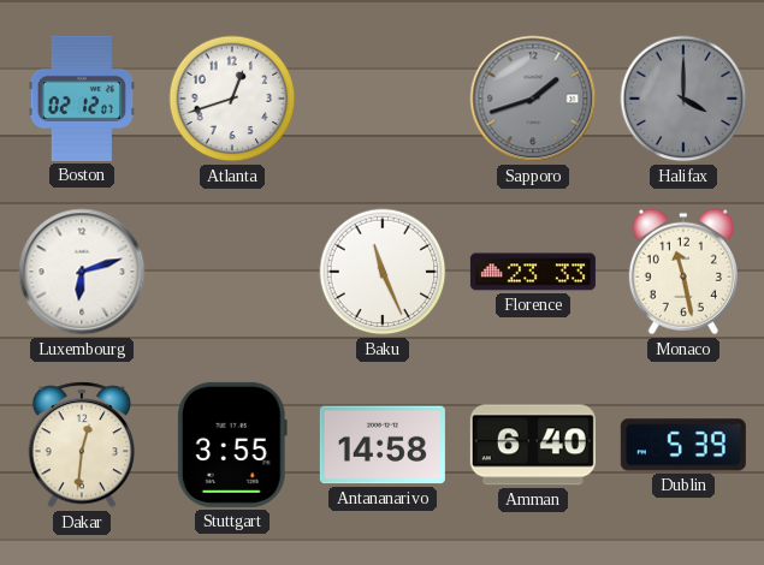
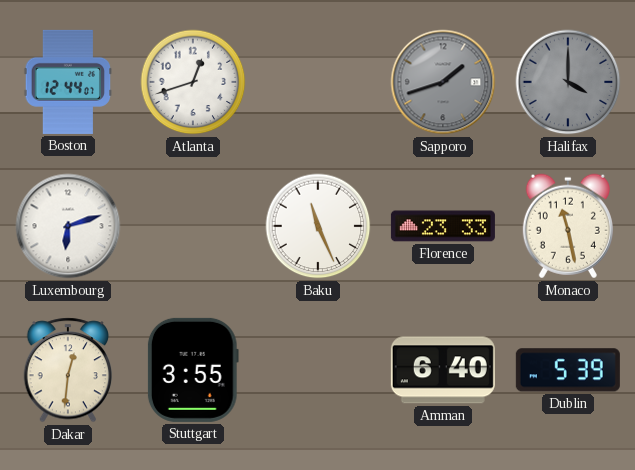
Boston: 02:12 -> 12:44
Antananarivo: 14:58 -> none
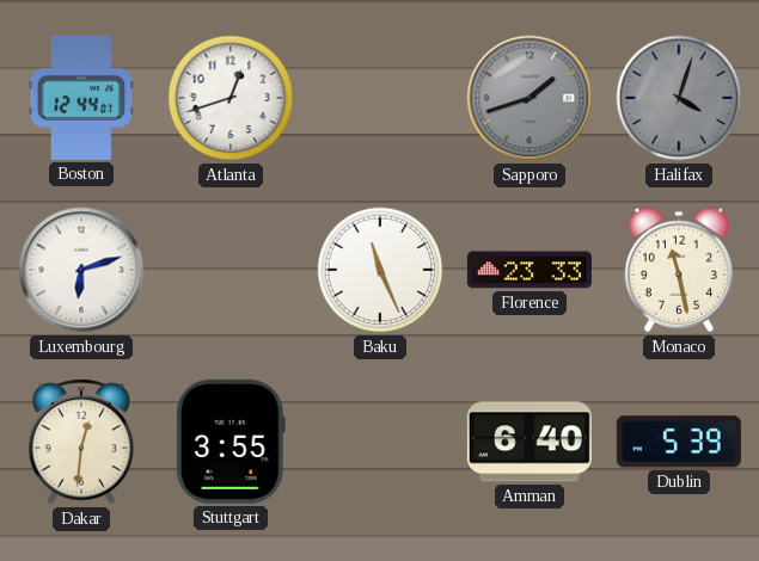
Halifax: 4:00 -> 4:03
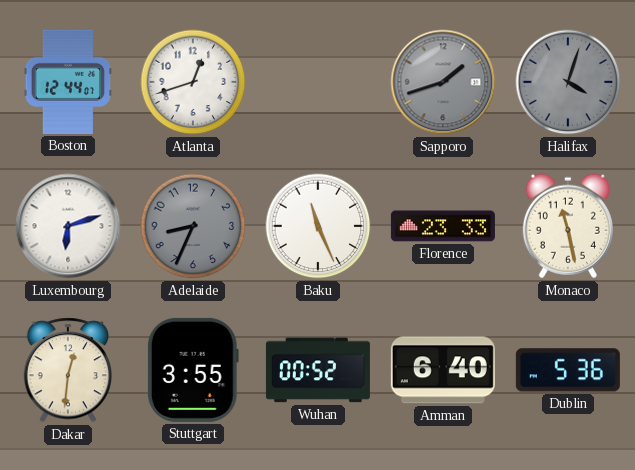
Adelaide: none -> 8:34
Wuhan: none -> 00:52
Dublin: 5:39 -> 5:36
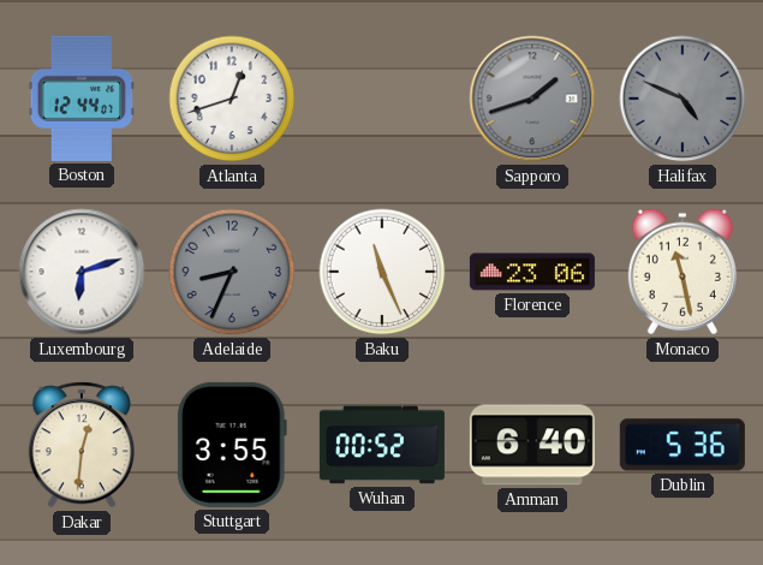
Halifax: 4:03 -> 4:49
Florence: 23:33 -> 23:06
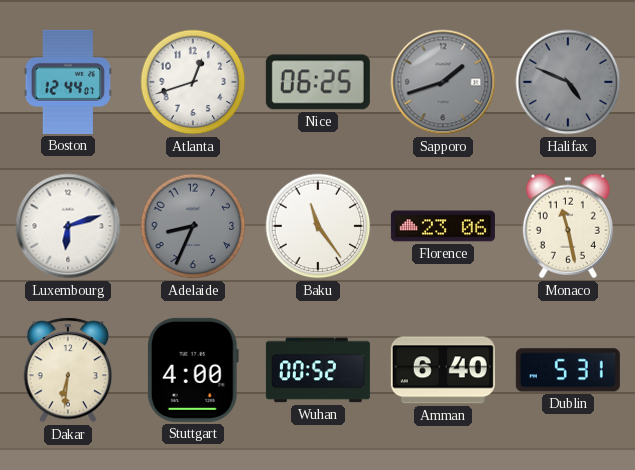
Nice: none -> 06:25
Baku: 11:26 -> 11:24
Dakar: 12:31 -> 6:31
Stuttgart: 3:55 -> 4:00
Dublin: 5:36 -> 5:31
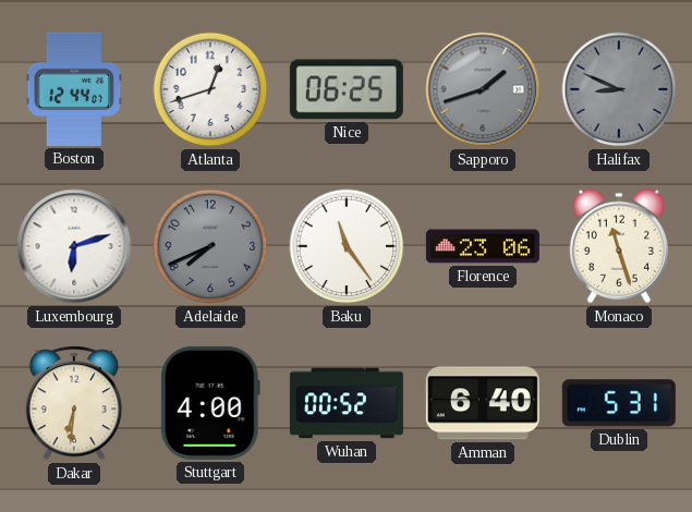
Halifax: 4:49 -> 8:49
Adelaide: 8:34 -> 7:41
Monaco: 11:28 -> 11:27
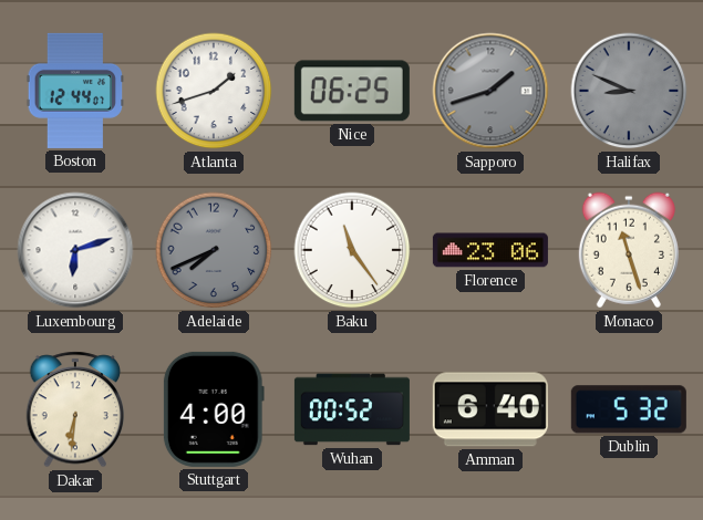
Atlanta: 12:42 -> 1:42
Dublin: 5:31 -> 5:32
